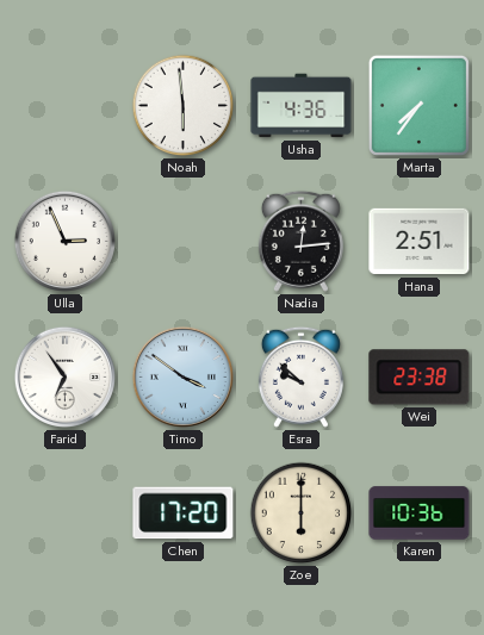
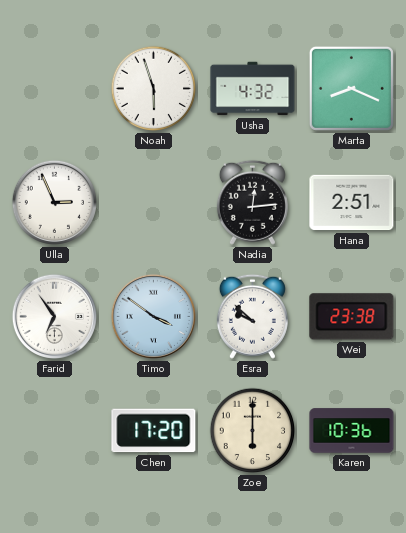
Noah: 5:59 -> 5:57
Usha: 4:36 -> 4:32
Marta: 7:36 -> 8:19
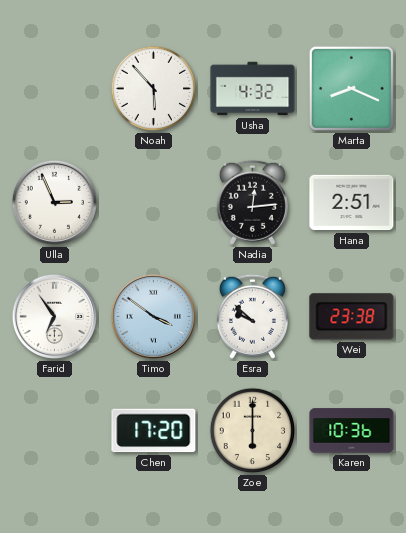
Noah: 5:57 -> 5:53
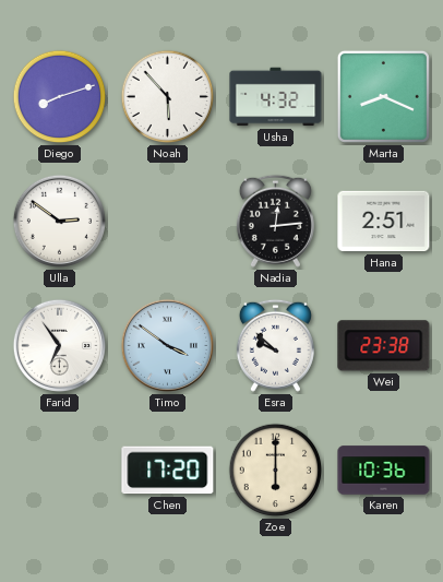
Diego: none -> 8:12
Ulla: 2:56 -> 2:51
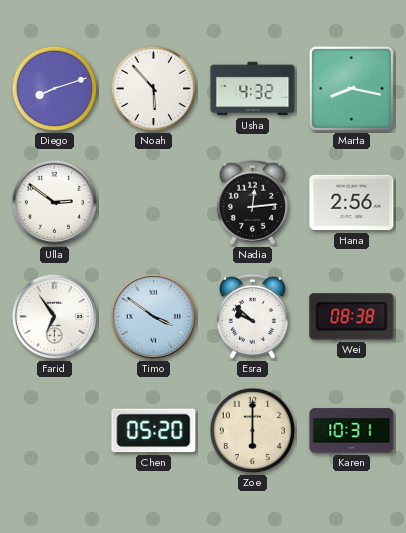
Marta: 8:19 -> 8:17
Hana: 2:51 -> 2:56
Wei: 23:38 -> 08:38
Chen: 17:20 -> 05:20
Karen: 10:36 -> 10:31
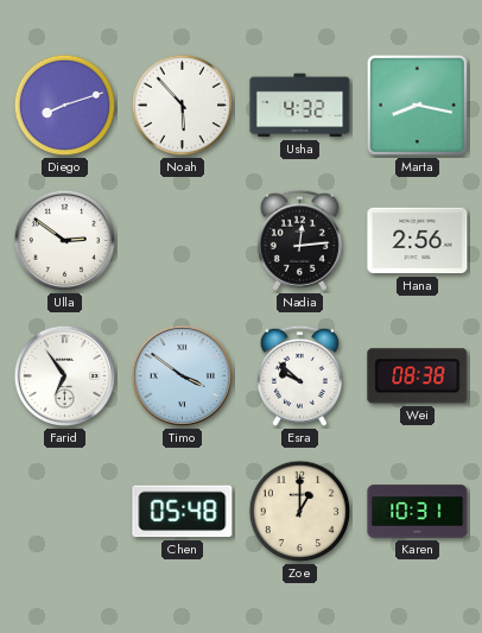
Chen: 05:20 -> 05:48
Zoe: 6:00 -> 1:00
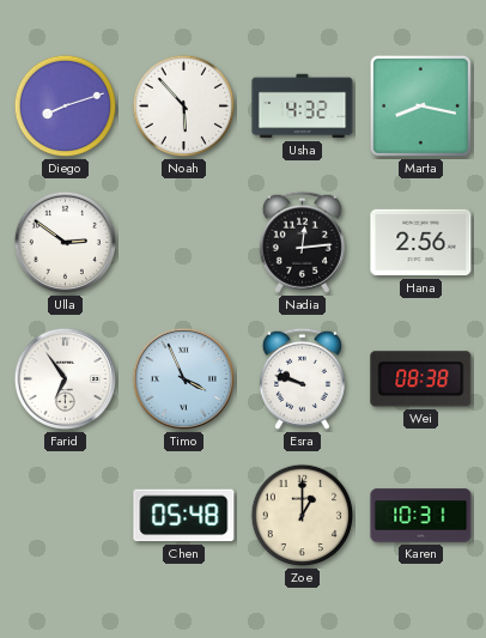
Timo: 3:51 -> 3:56
Esra: 9:52 -> 9:48
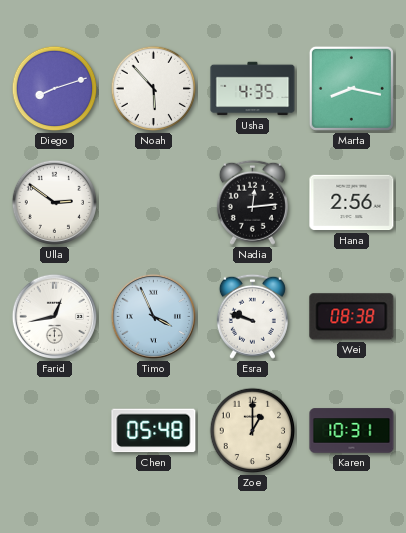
Usha: 4:32 -> 4:35
Farid: 6:54 -> 12:43
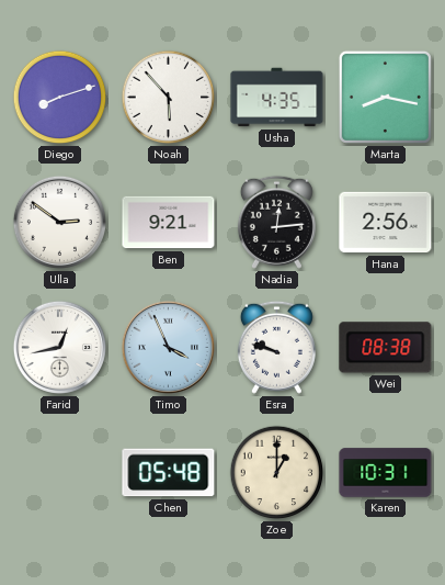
Ben: none -> 9:21
